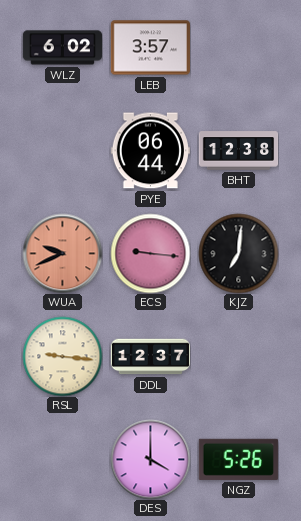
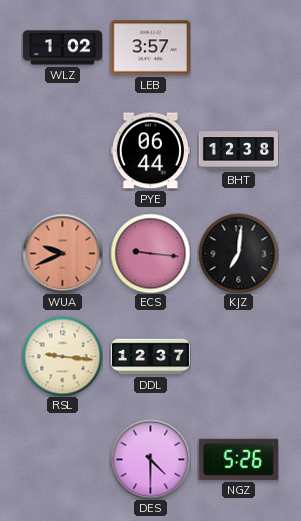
WLZ: 6:02 -> 1:02
DES: 4:00 -> 4:30
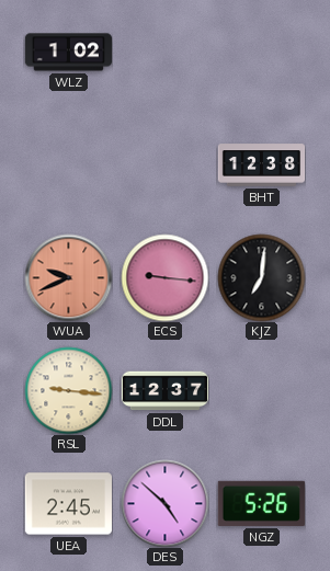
LEB: 3:57 -> none
PYE: 06:44 -> none
UEA: none -> 2:45
DES: 4:30 -> 4:52
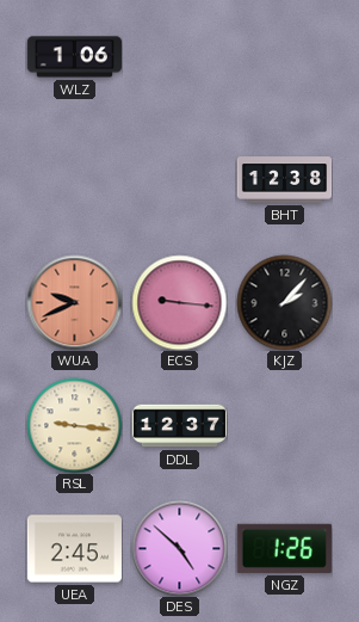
WLZ: 1:02 -> 1:06
KJZ: 7:01 -> 2:07
NGZ: 5:26 -> 1:26
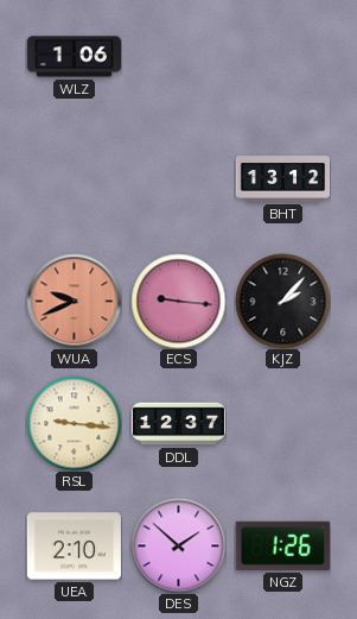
BHT: 12:38 -> 13:12
UEA: 2:45 -> 2:10
DES: 4:52 -> 1:52
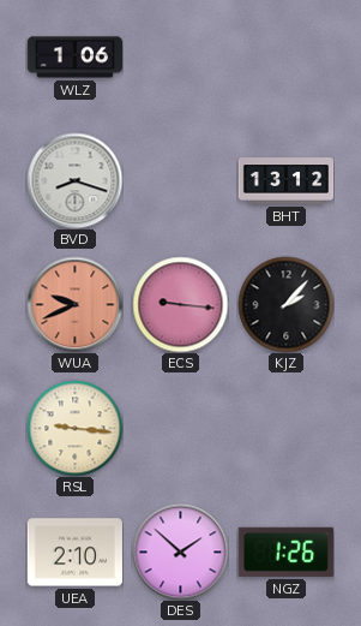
BVD: none -> 8:18
DDL: 12:37 -> none
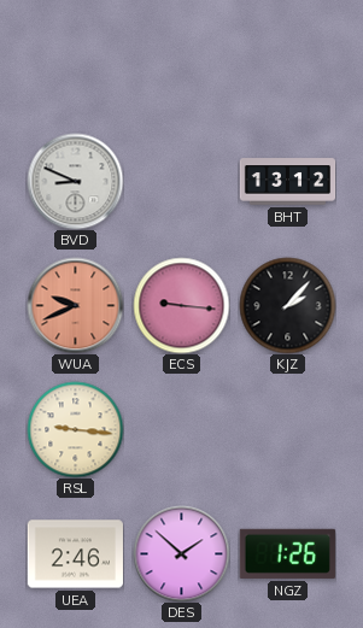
WLZ: 1:06 -> none
BVD: 8:18 -> 8:49
UEA: 2:10 -> 2:46
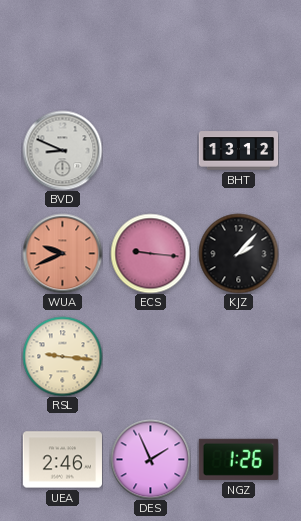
DES: 1:52 -> 1:56
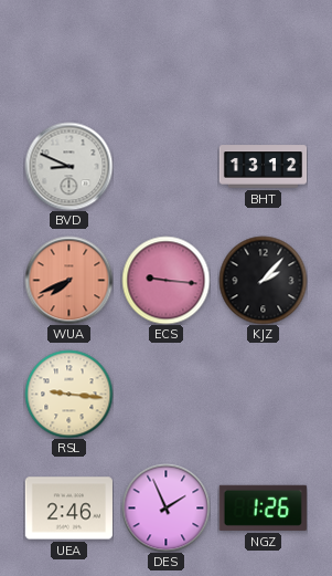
WUA: 9:41 -> 7:41
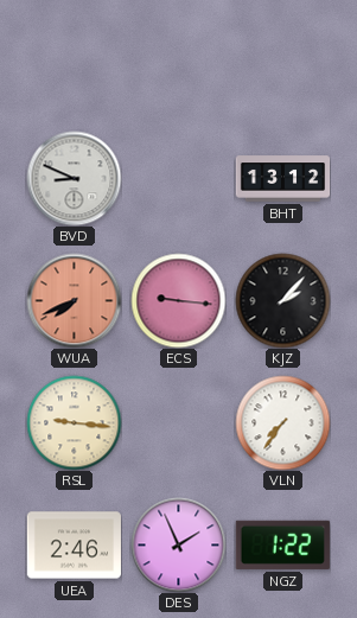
VLN: none -> 7:36
NGZ: 1:26 -> 1:22
